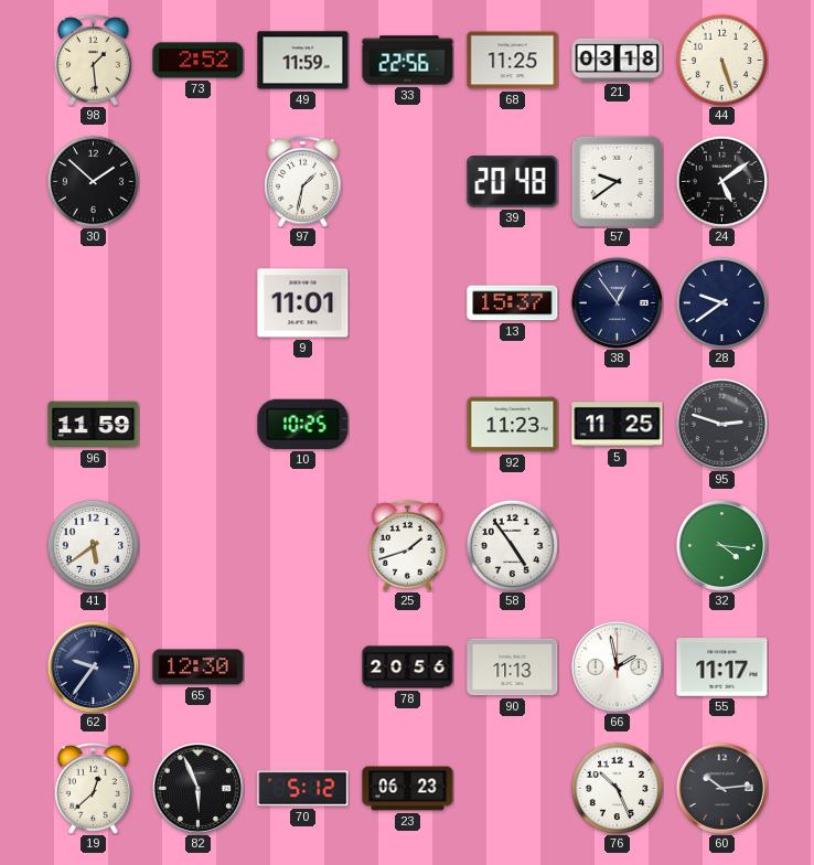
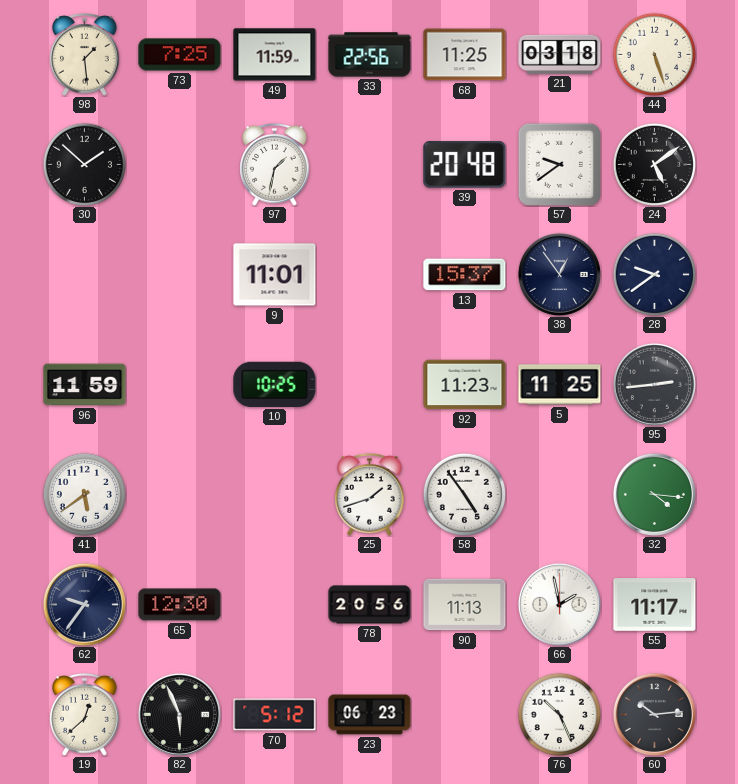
73: 2:52 -> 7:25
95: 2:48 -> 2:44
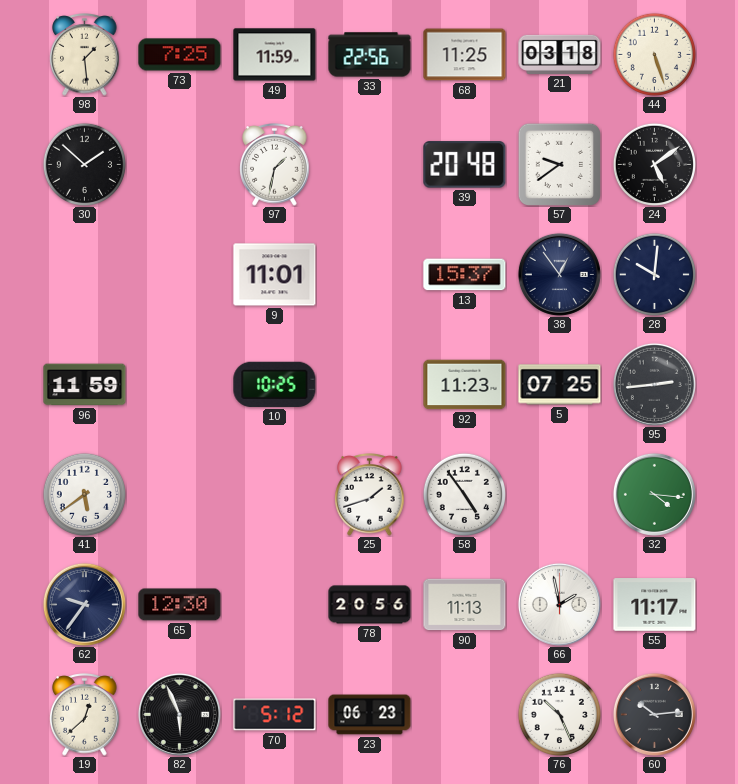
28: 9:39 -> 10:01
5: 11:25 -> 07:25
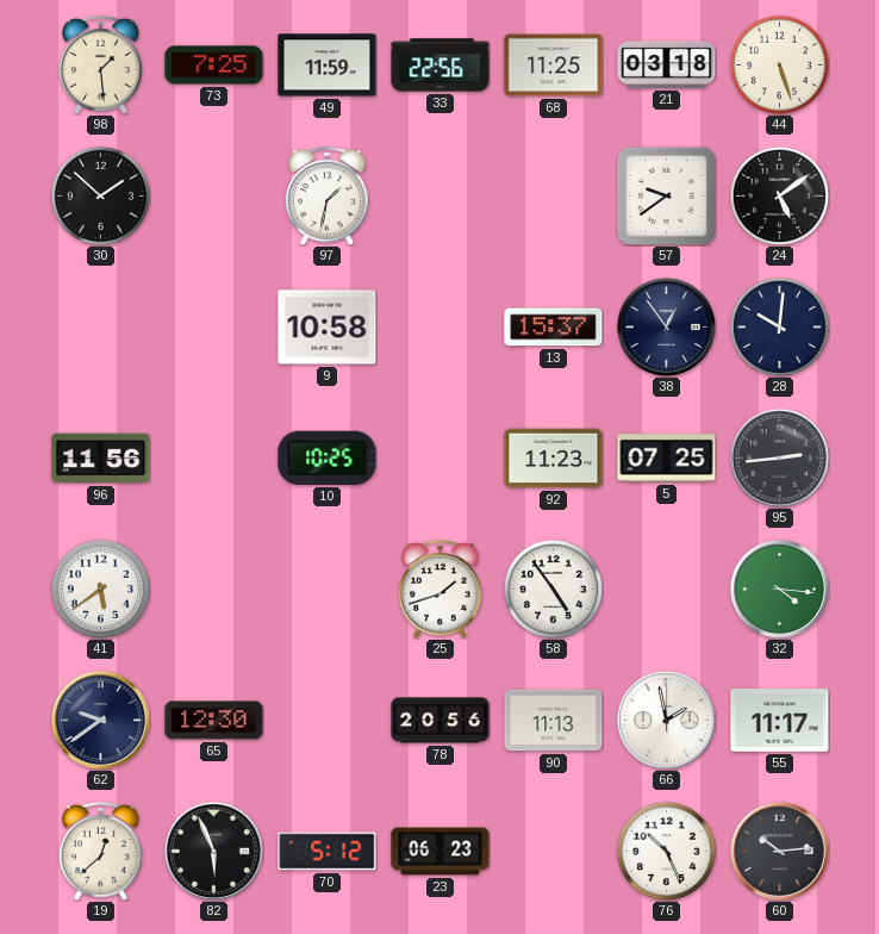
39: 20:48 -> none
9: 11:01 -> 10:58
96: 11:59 -> 11:56
62: 9:36 -> 9:39
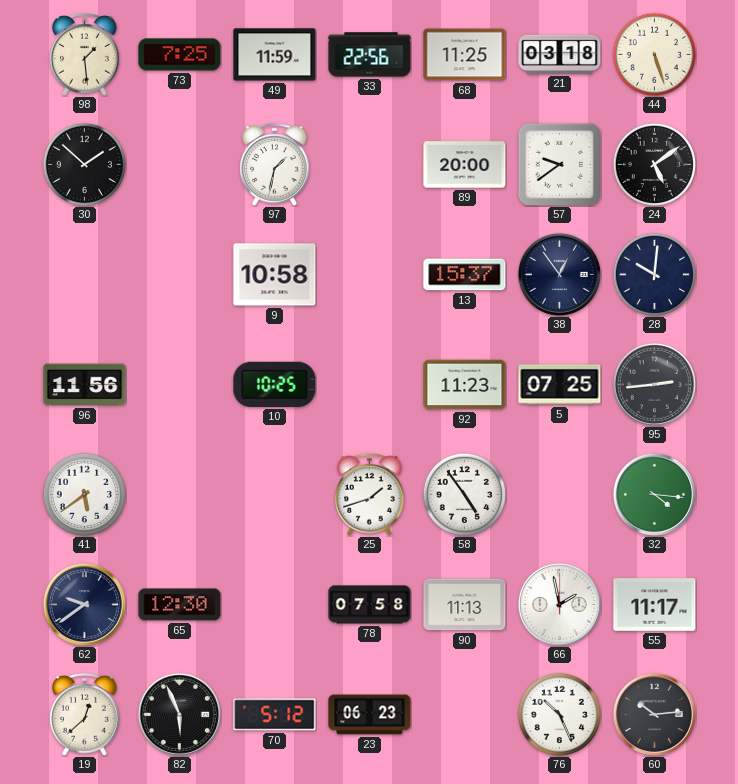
89: none -> 20:00
78: 20:56 -> 07:58
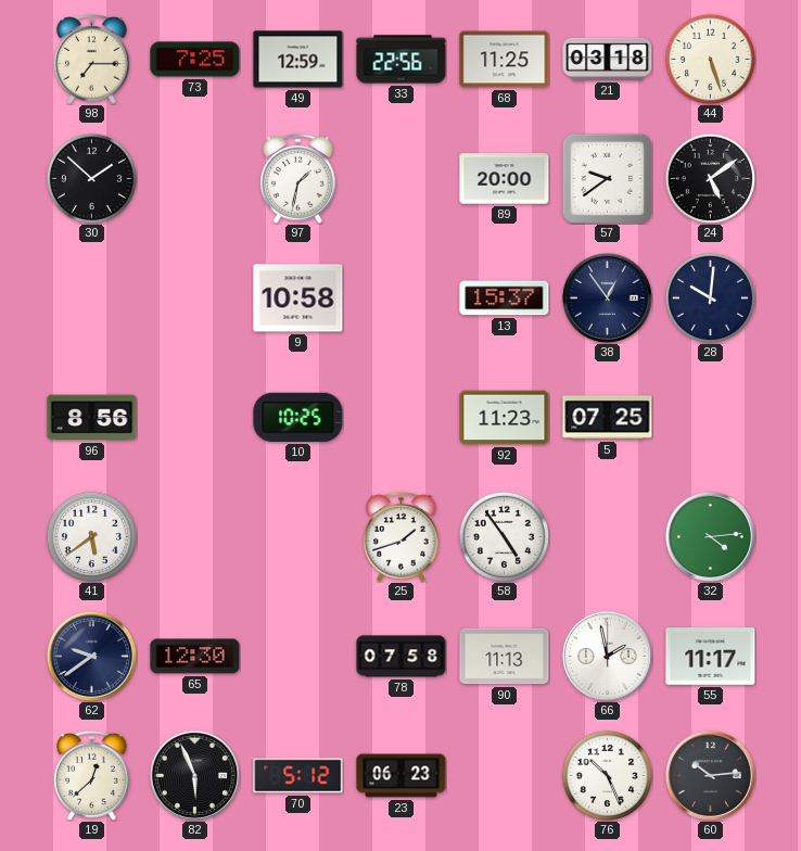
98: 1:29 -> 7:15
49: 11:59 -> 12:59
96: 11:56 -> 8:56
95: 2:44 -> none
32: 4:16 -> 4:14
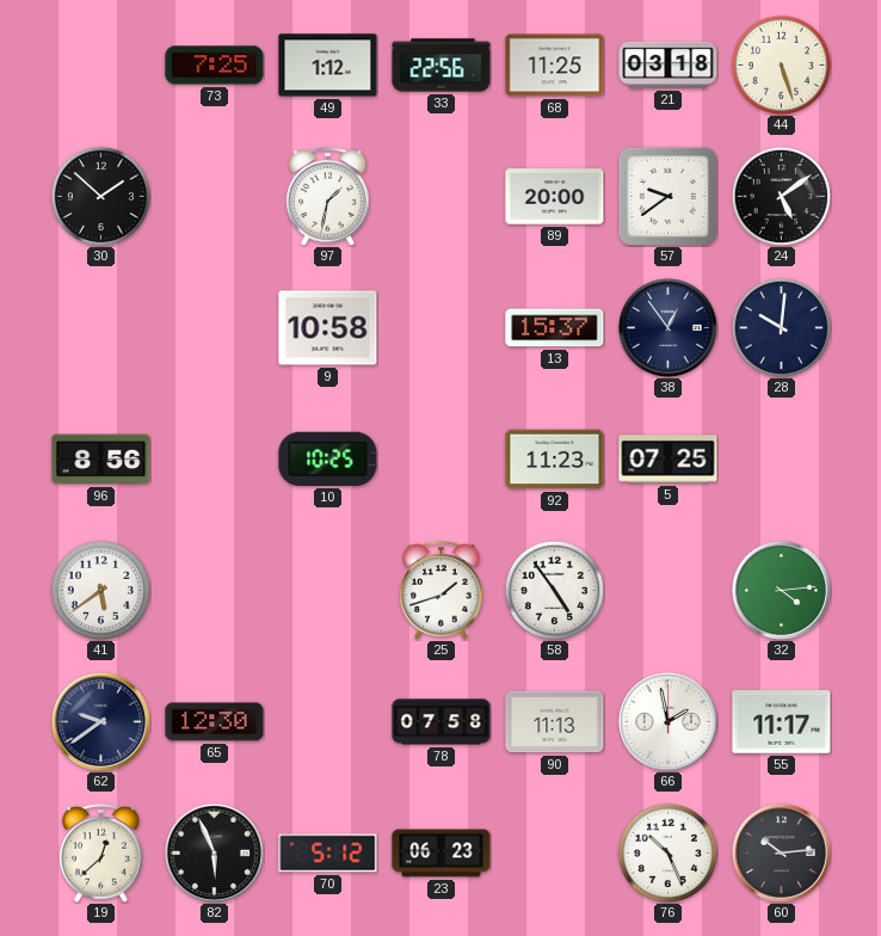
98: 7:15 -> none
49: 12:59 -> 1:12
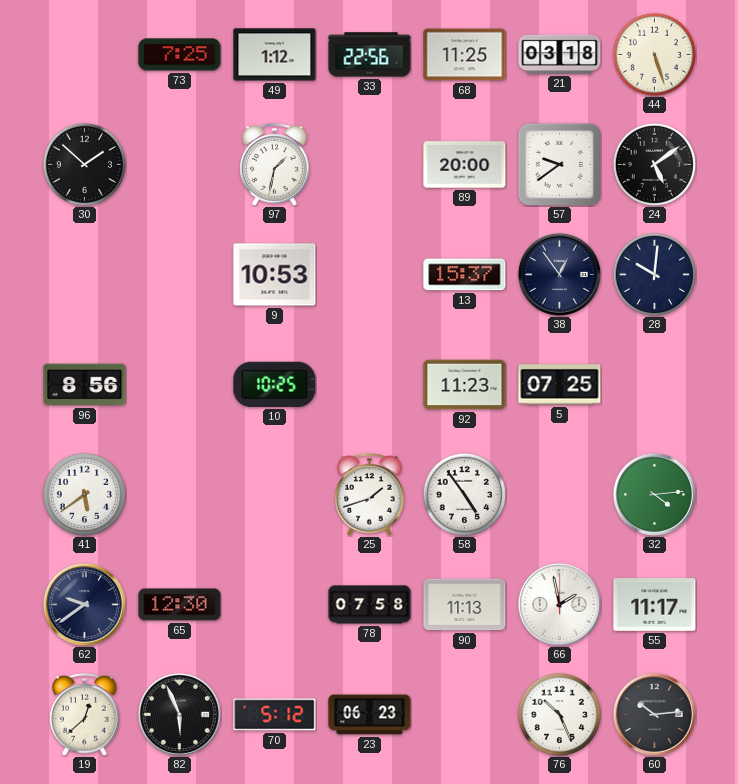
9: 10:58 -> 10:53
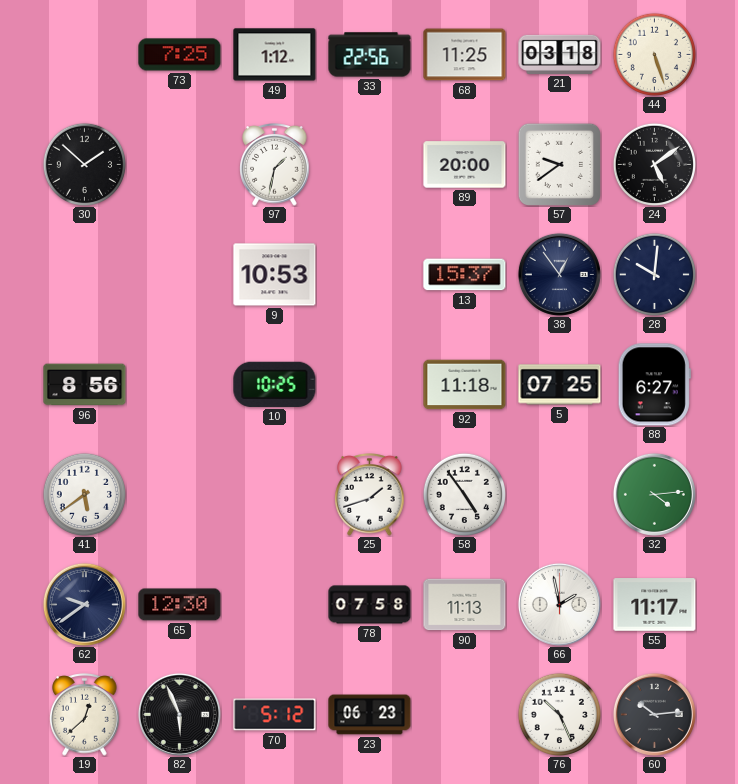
92: 11:23 -> 11:18
88: none -> 6:27
